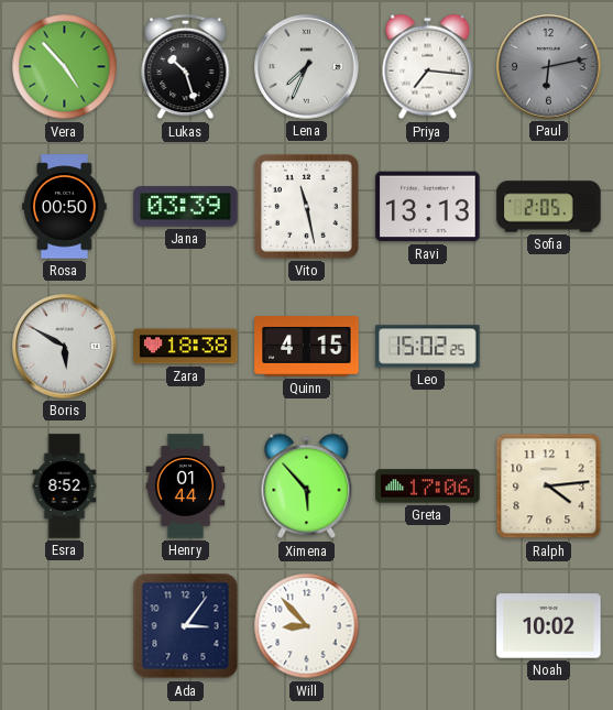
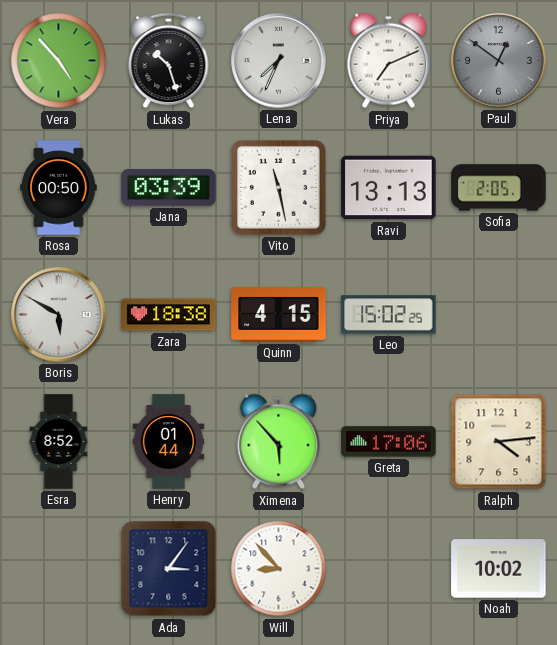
Priya: 7:16 -> 7:11
Paul: 6:13 -> 12:51
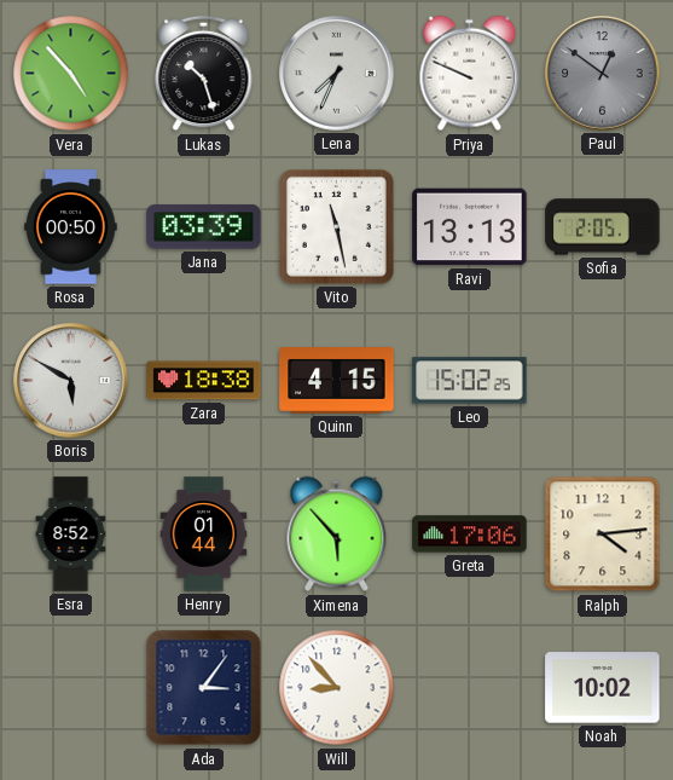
Priya: 7:11 -> 9:49
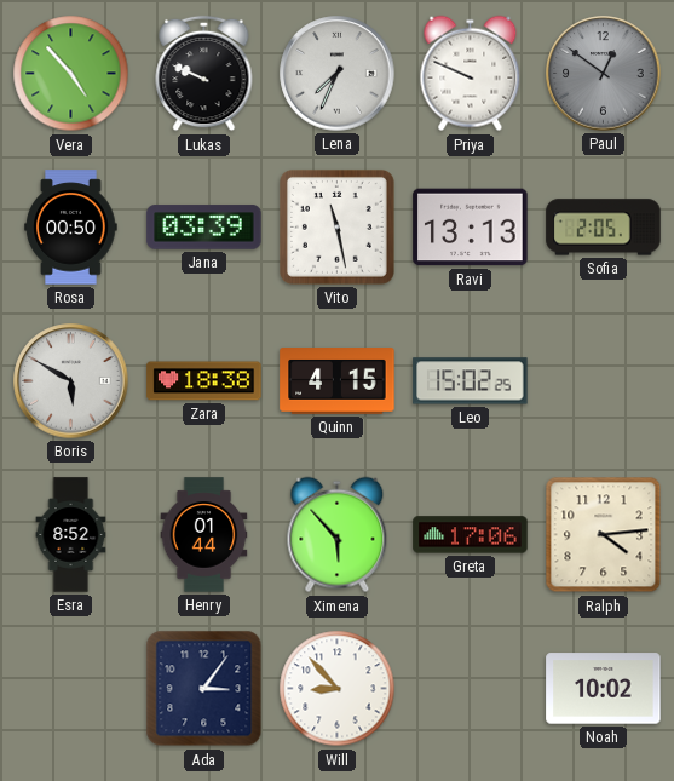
Lukas: 10:27 -> 9:49
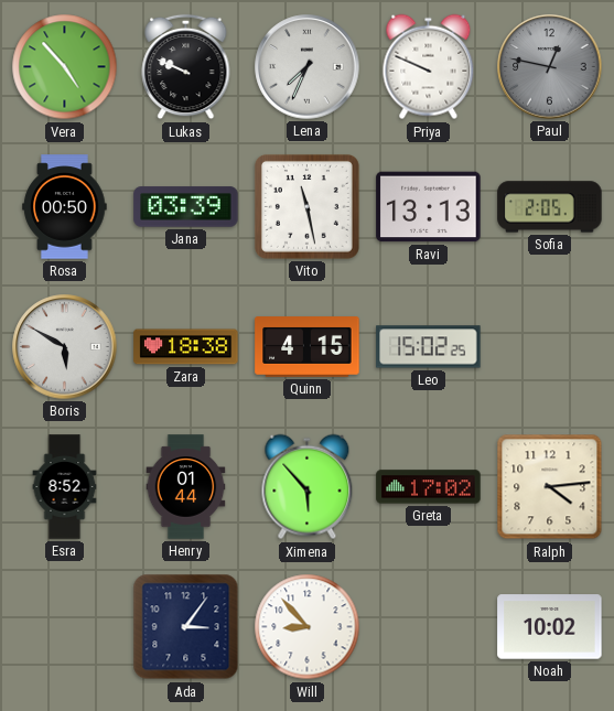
Paul: 12:51 -> 12:47
Greta: 17:06 -> 17:02
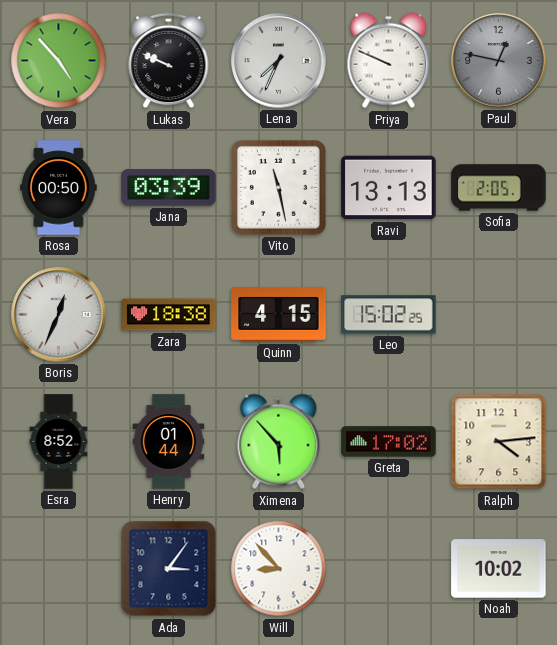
Boris: 5:50 -> 12:34
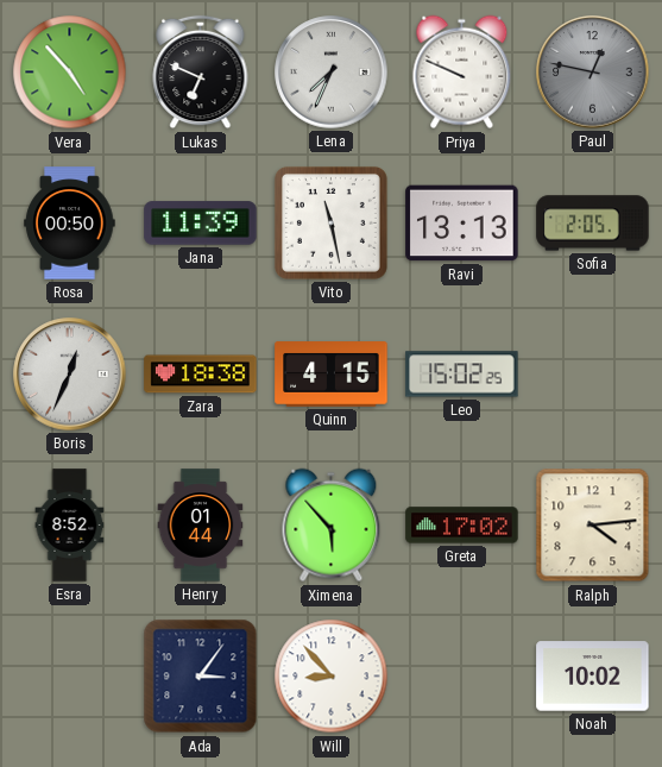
Lukas: 9:49 -> 6:49
Jana: 03:39 -> 11:39
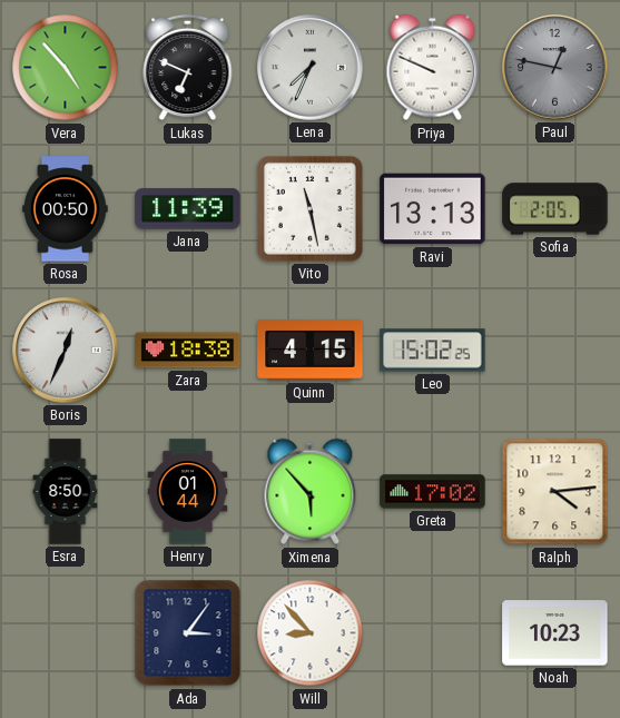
Esra: 8:52 -> 8:50
Noah: 10:02 -> 10:23
